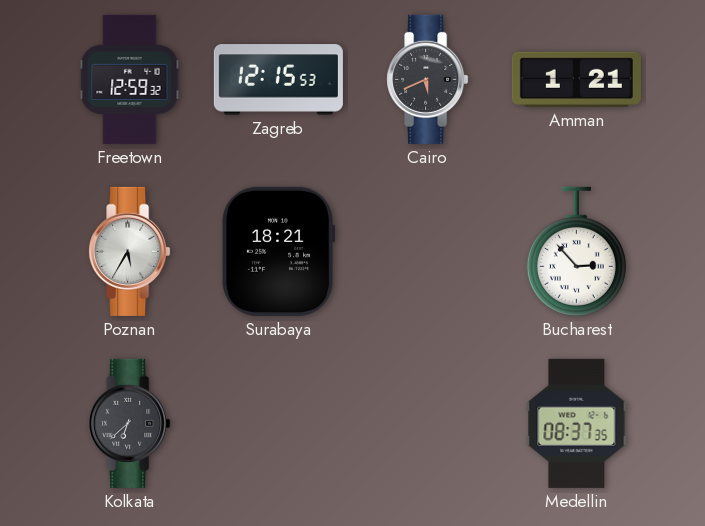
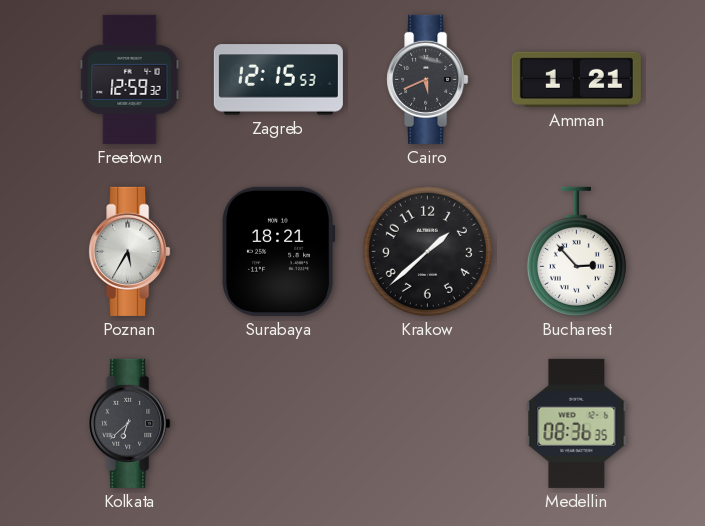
Krakow: none -> 1:38
Medellin: 08:37 -> 08:36
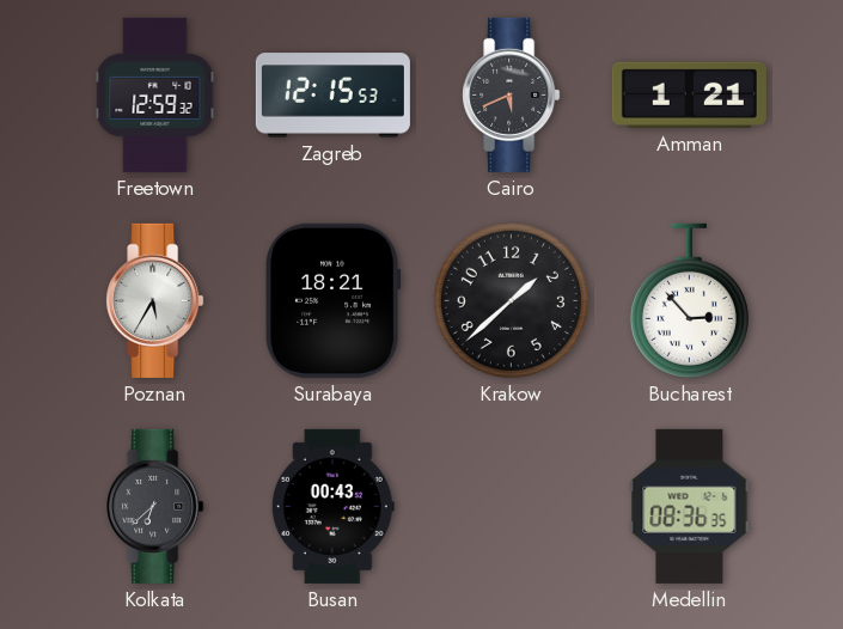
Busan: none -> 00:43
